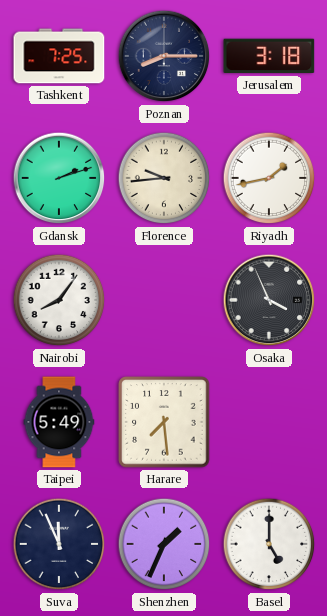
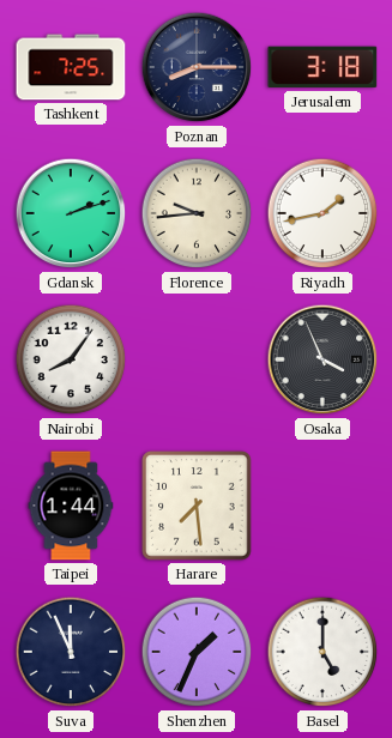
Taipei: 5:49 -> 1:44
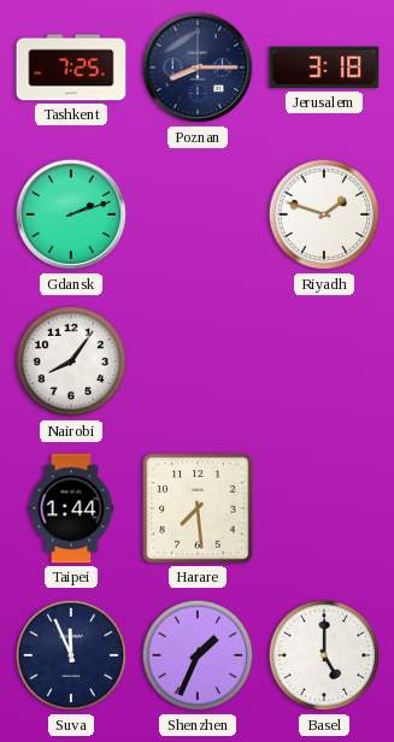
Florence: 9:44 -> none
Riyadh: 1:43 -> 1:48
Osaka: 3:56 -> none
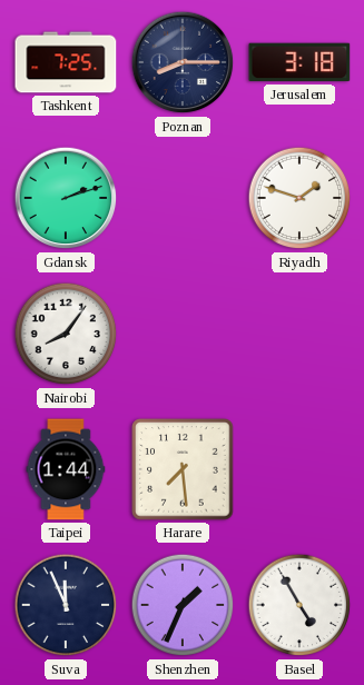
Basel: 5:00 -> 4:55
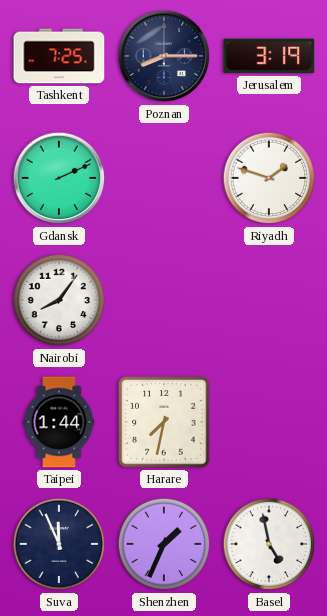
Jerusalem: 3:18 -> 3:19
Gdansk: 2:12 -> 2:11
Harare: 7:29 -> 7:32
Basel: 4:55 -> 4:58
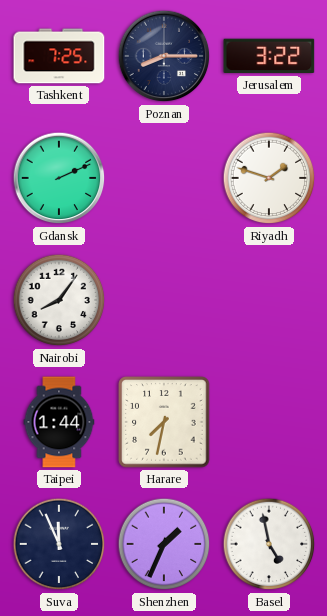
Jerusalem: 3:19 -> 3:22
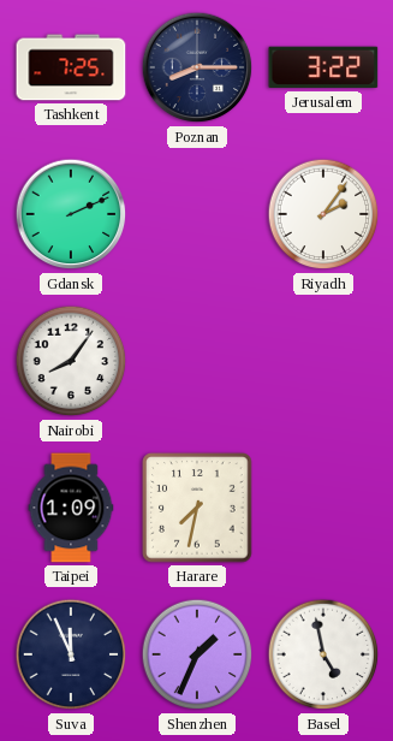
Riyadh: 1:48 -> 2:06
Taipei: 1:44 -> 1:09
